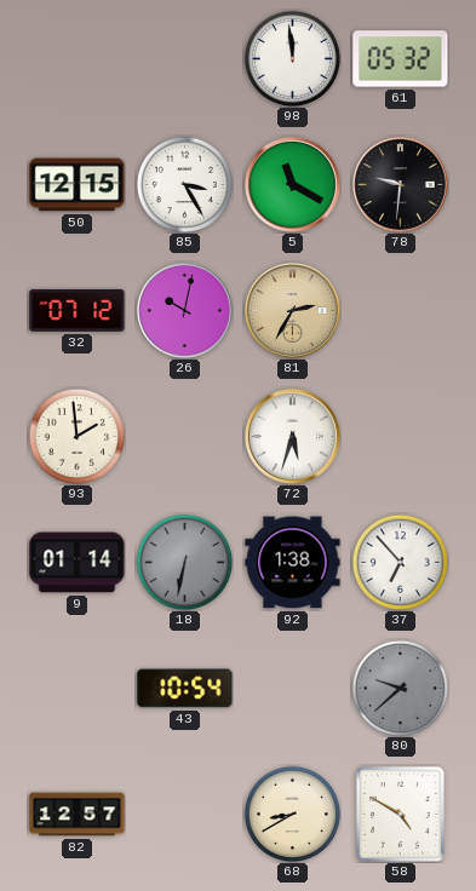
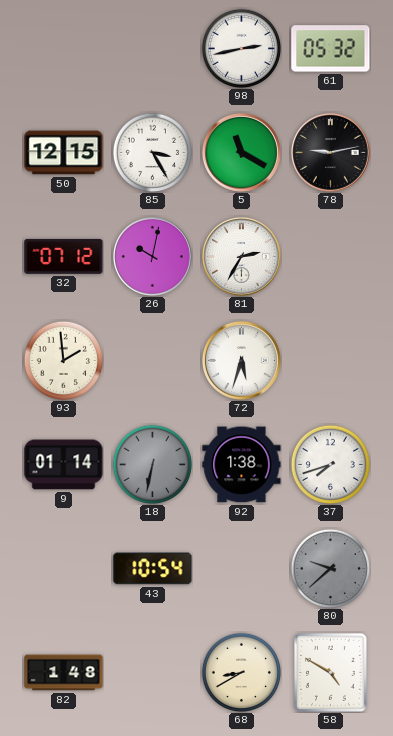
98: 11:59 -> 2:43
78: 9:31 -> 9:13
81 dial: champagne -> white
37: 6:53 -> 7:42
82: 12:57 -> 1:48
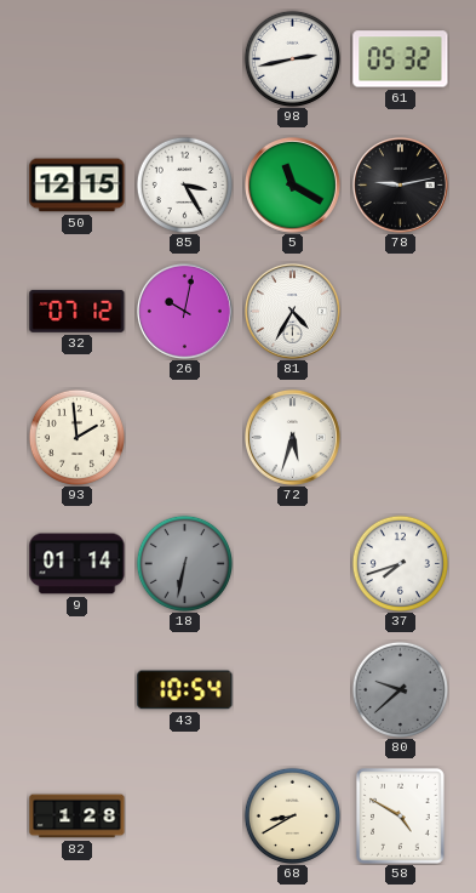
81: 2:35 -> 4:35
92: 1:38 -> none
82: 1:48 -> 1:28
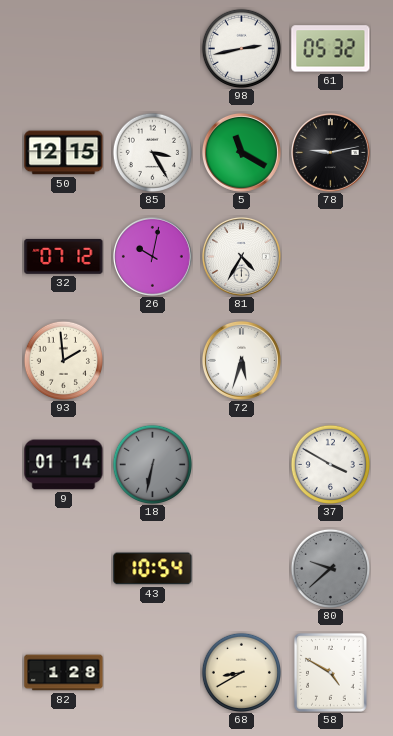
37: 7:42 -> 3:50
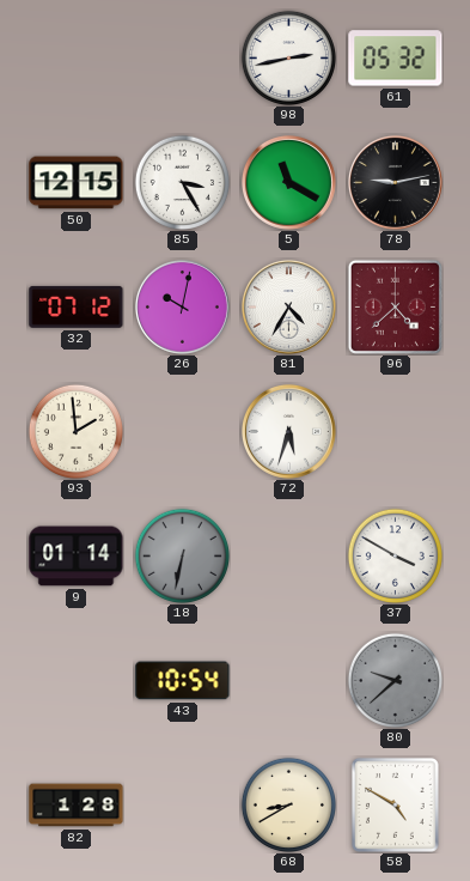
96: none -> 4:38
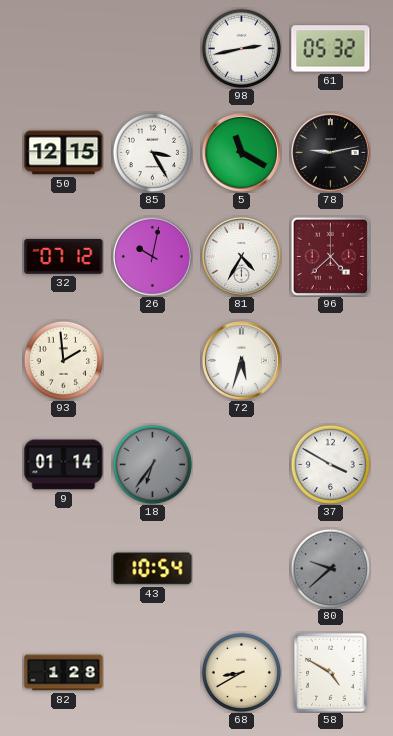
18: 6:32 -> 6:36
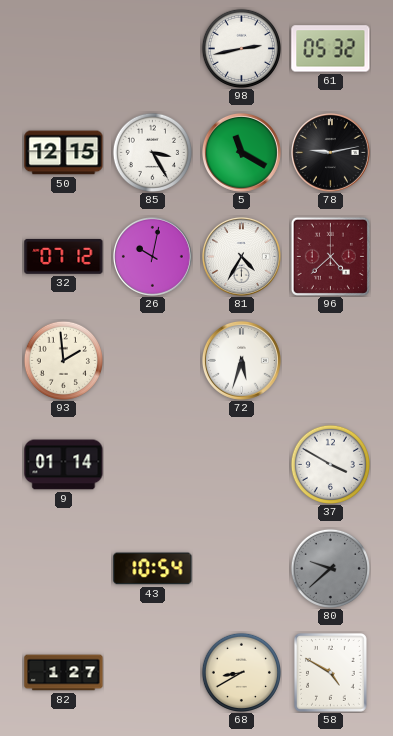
18: 6:36 -> none
82: 1:28 -> 1:27
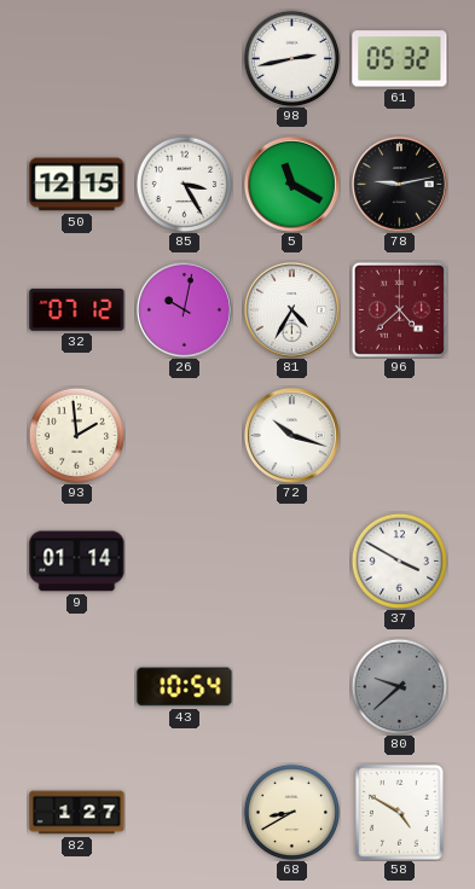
72: 5:33 -> 10:18
